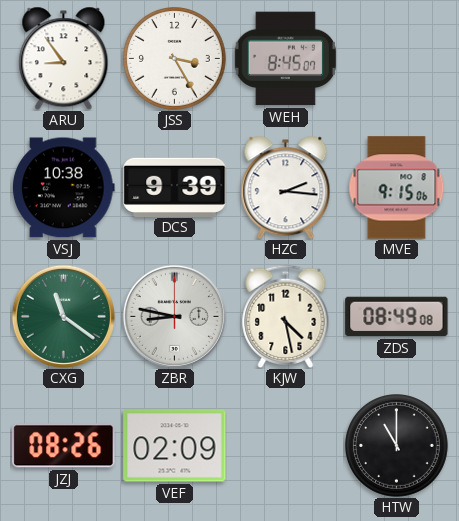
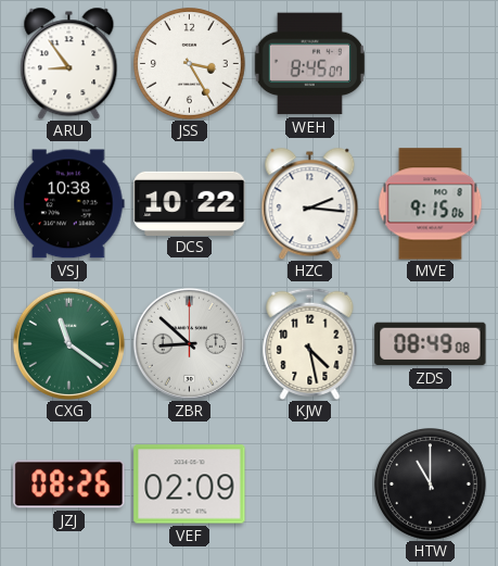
DCS: 9:39 -> 10:22
ZBR: 8:47 -> 8:52
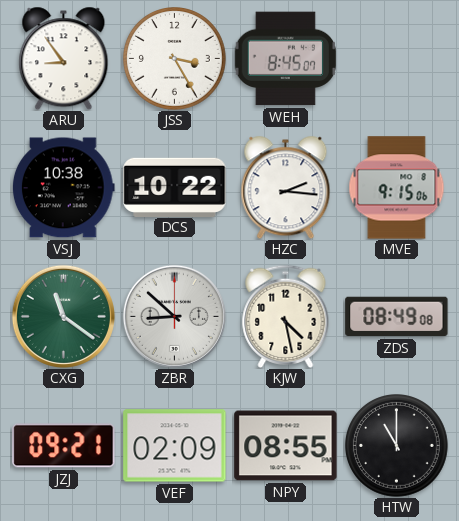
JZJ: 08:26 -> 09:21
NPY: none -> 08:55
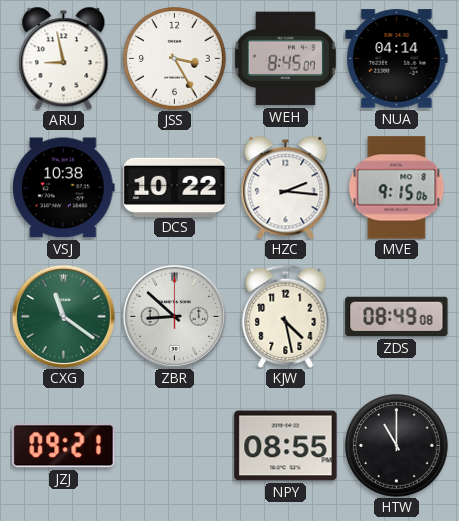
ARU: 8:54 -> 8:58
NUA: none -> 04:14
VEF: 02:09 -> none
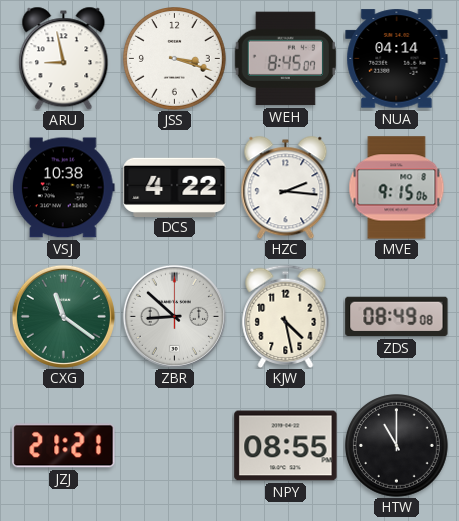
JSS: 3:25 -> 3:18
DCS: 10:22 -> 4:22
JZJ: 09:21 -> 21:21
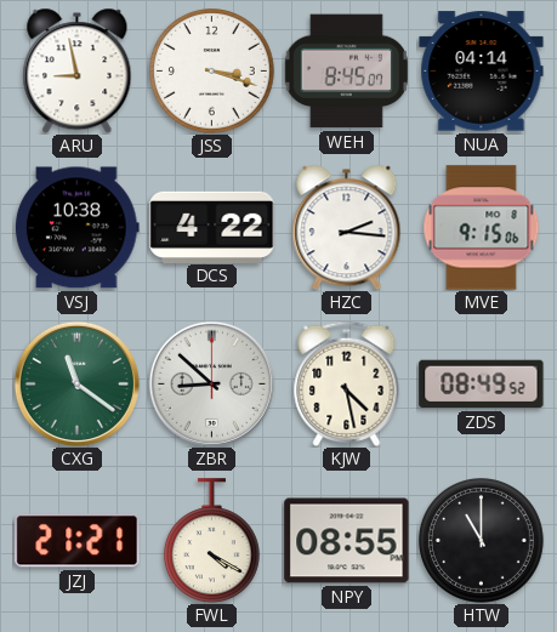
ZDS: 08:49:08 -> 08:49:52
FWL: none -> 4:20
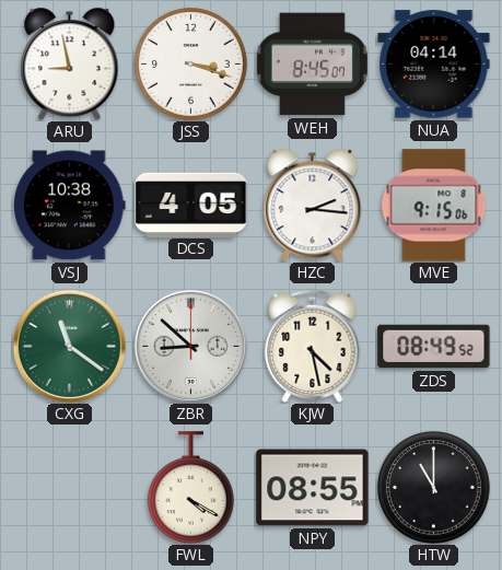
DCS: 4:22 -> 4:05
JZJ: 21:21 -> none
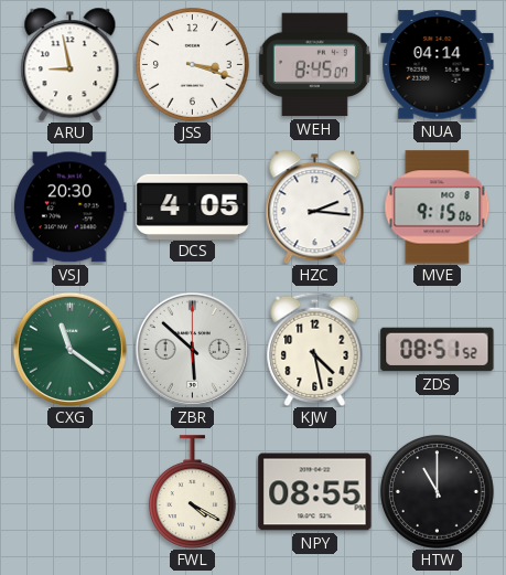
VSJ: 10:38 -> 20:30
ZBR: 8:52 -> 5:52
ZDS: 08:49 -> 08:51
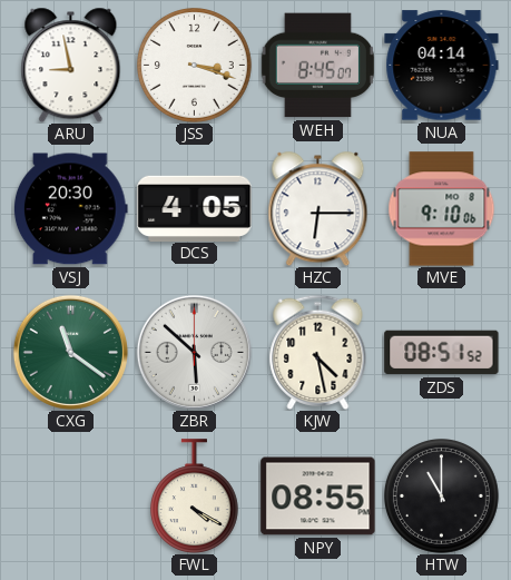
HZC: 2:16 -> 6:15
MVE: 9:15 -> 9:10
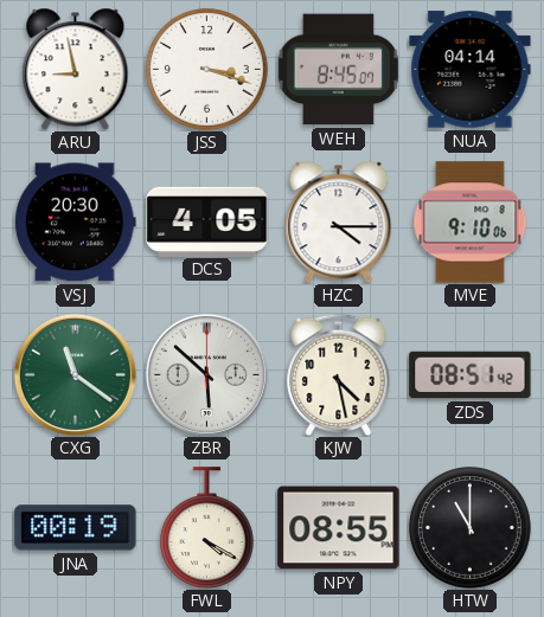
HZC: 6:15 -> 4:15
ZDS: 08:51:52 -> 08:51:42
JNA: none -> 00:19
